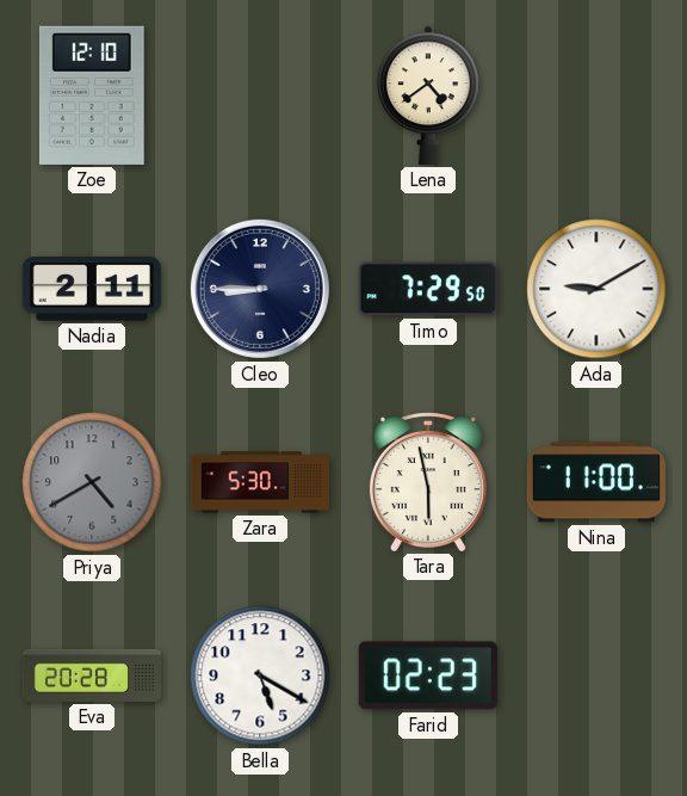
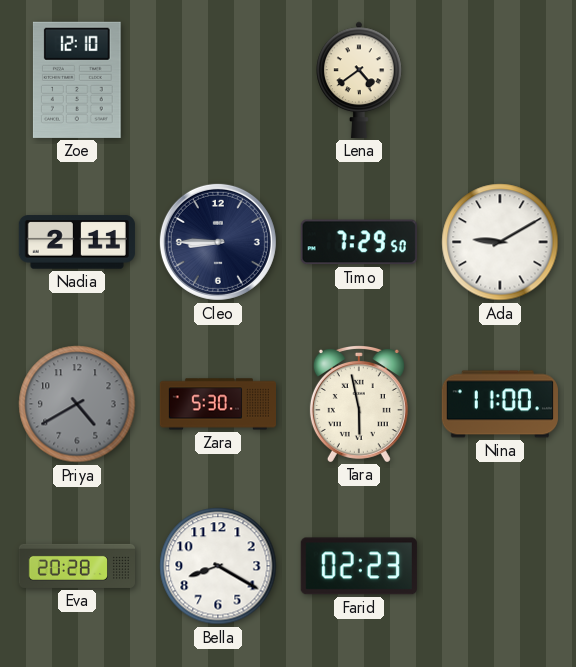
Bella: 5:20 -> 8:20
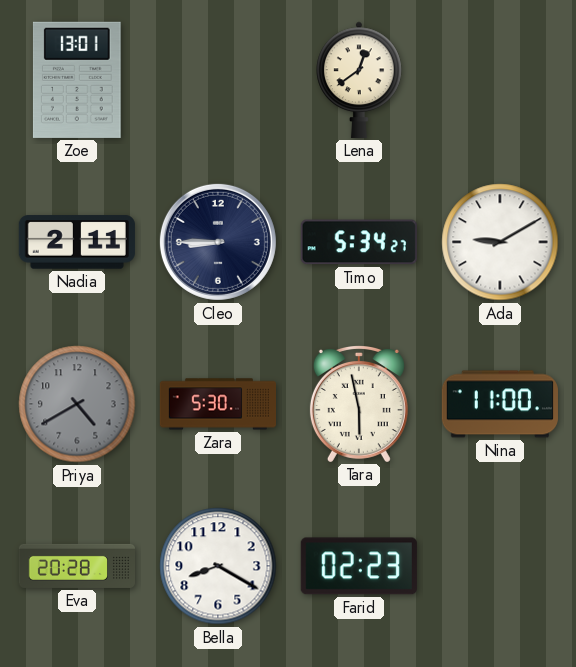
Zoe: 12:10 -> 13:01
Lena: 4:39 -> 12:39
Timo: 7:29 -> 5:34
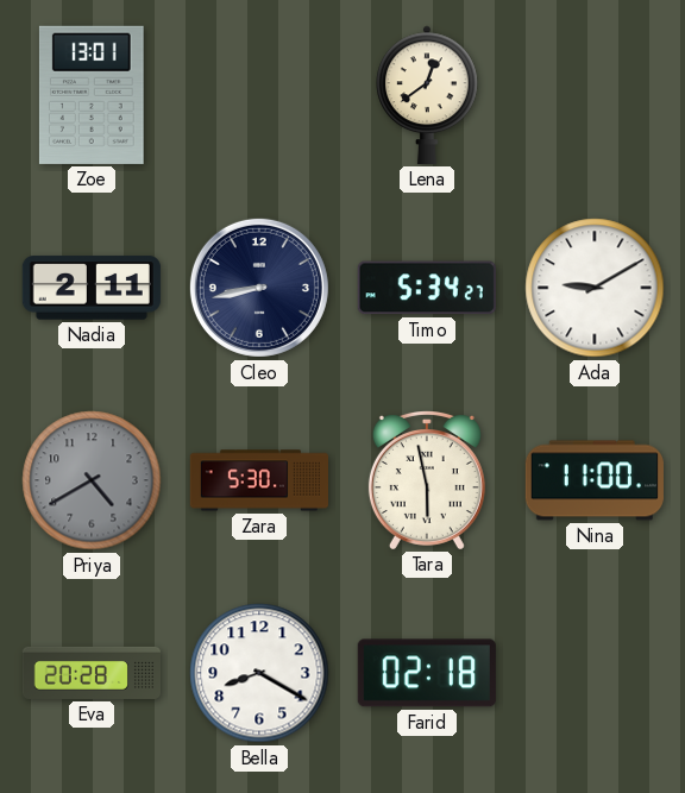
Cleo: 8:45 -> 8:43
Farid: 02:23 -> 02:18
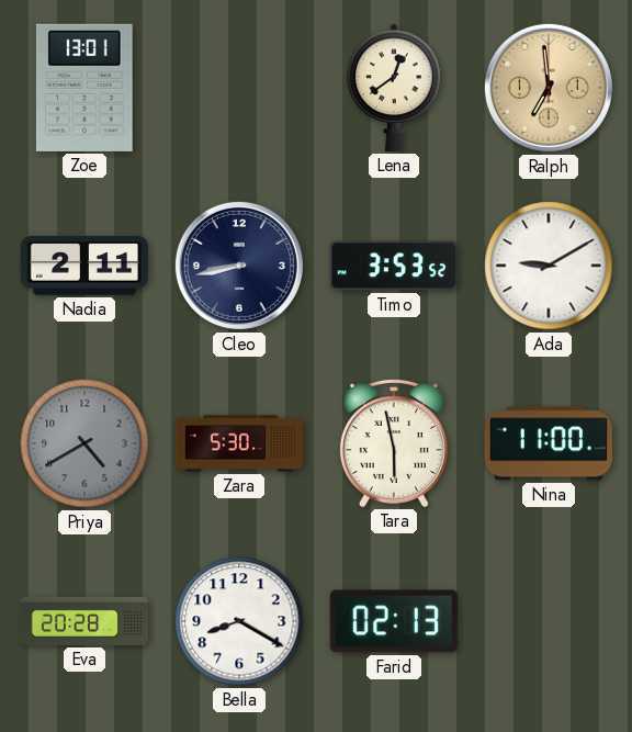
Ralph: none -> 6:59
Timo: 5:34 -> 3:53
Farid: 02:18 -> 02:13
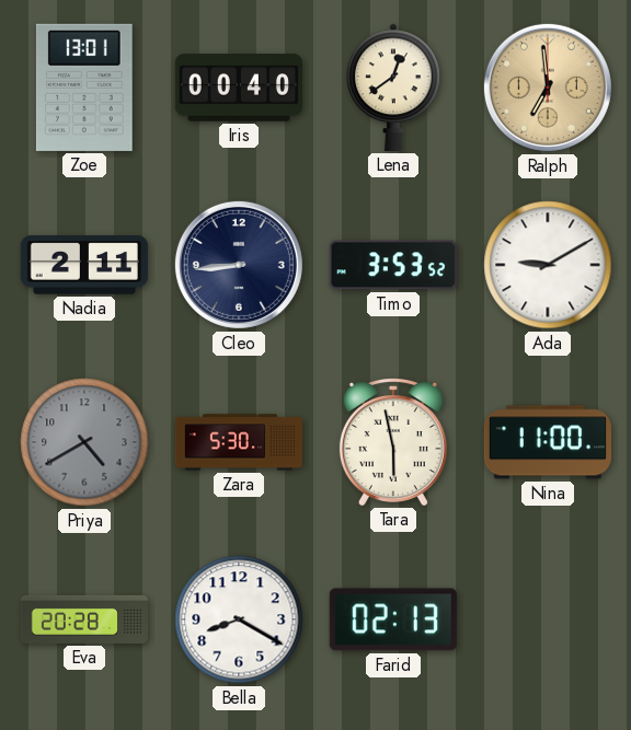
Iris: none -> 00:40
Cleo: 8:43 -> 8:44
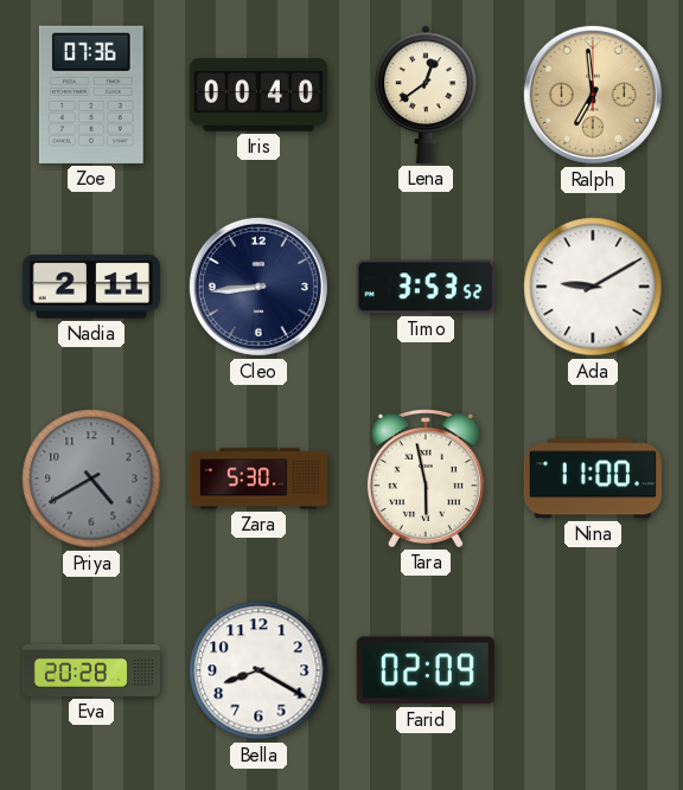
Zoe: 13:01 -> 07:36
Farid: 02:13 -> 02:09
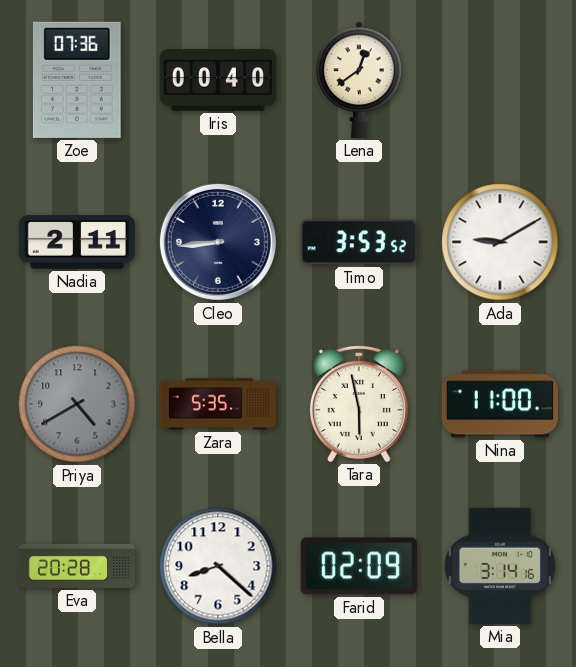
Ralph: 6:59 -> none
Zara: 5:30 -> 5:35
Bella: 8:20 -> 8:22
Mia: none -> 3:14
